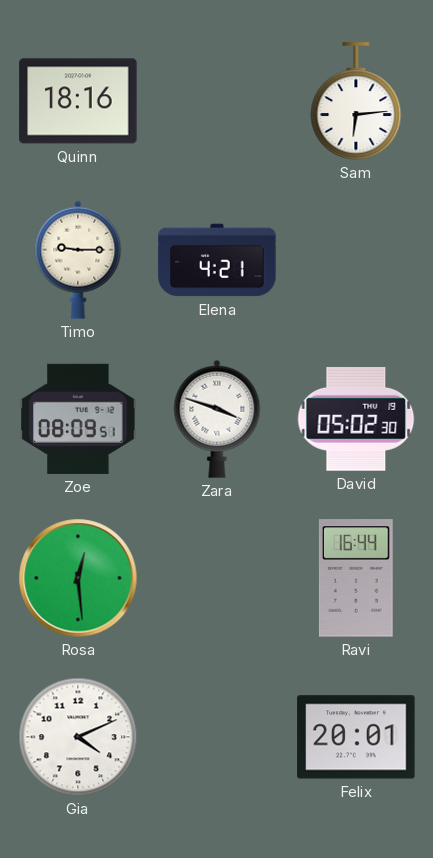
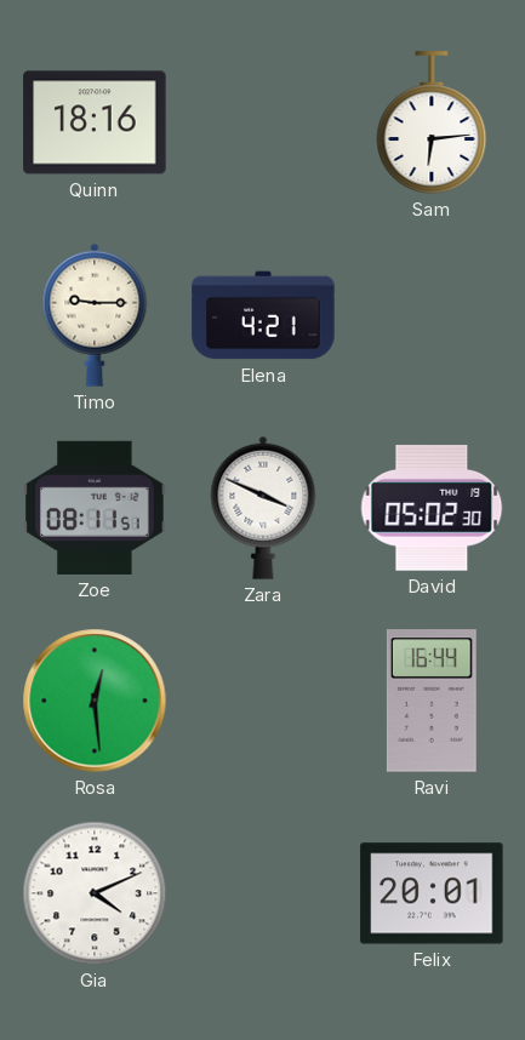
Zoe: 08:09 -> 08:11
Zara: 3:48 -> 3:49
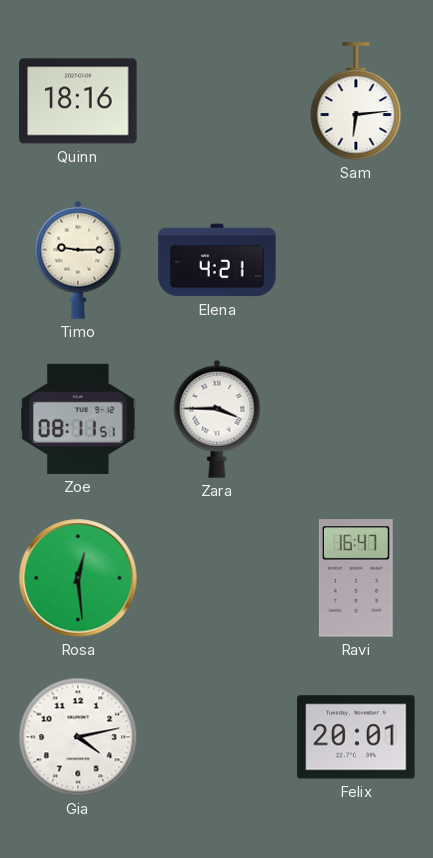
Zara: 3:49 -> 3:45
David: 05:02 -> none
Ravi: 16:44 -> 16:47
Gia: 4:11 -> 4:13
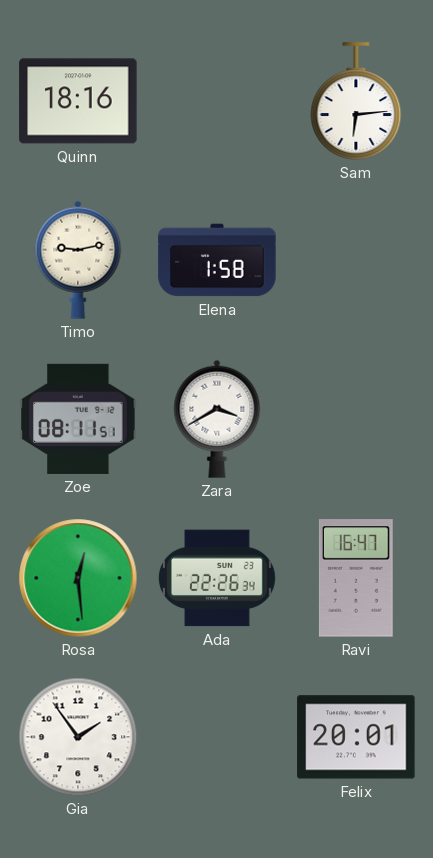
Timo: 9:15 -> 9:13
Elena: 4:21 -> 1:58
Zara: 3:45 -> 3:40
Ada: none -> 22:26
Gia: 4:13 -> 1:54
